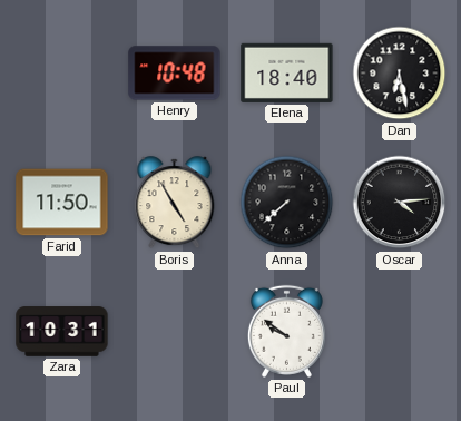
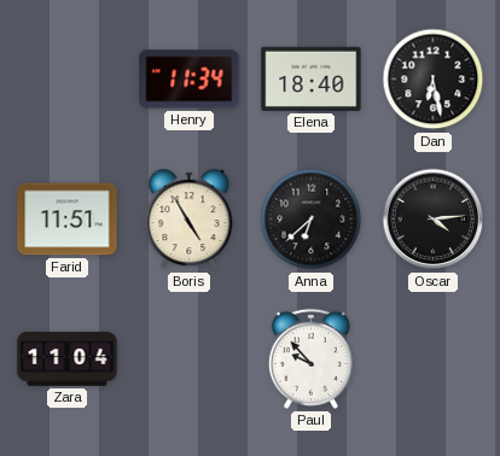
Henry: 10:48 -> 11:34
Farid: 11:50 -> 11:51
Anna: 7:38 -> 6:38
Zara: 10:31 -> 11:04
Paul: 9:51 -> 9:53
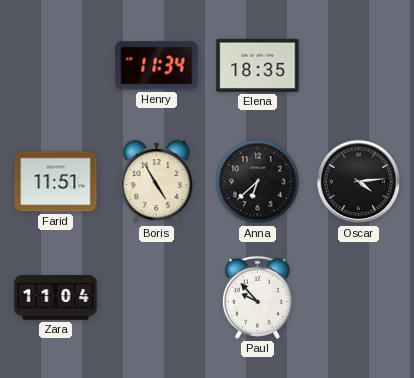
Elena: 18:40 -> 18:35
Dan: 6:28 -> none
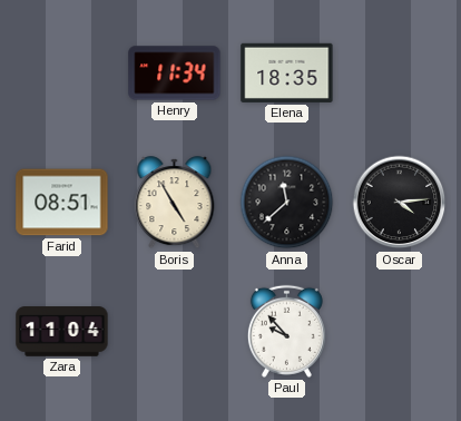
Farid: 11:51 -> 08:51
Anna: 6:38 -> 11:38
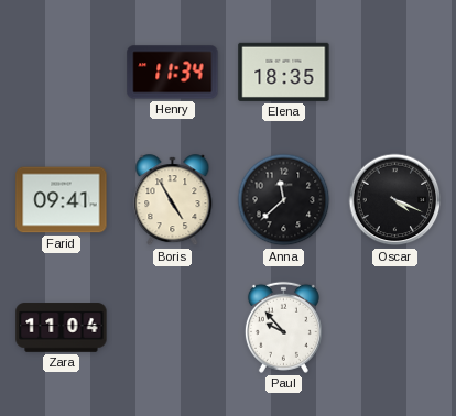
Farid: 08:51 -> 09:41
Oscar: 4:14 -> 4:19
